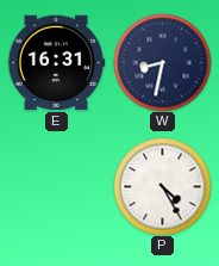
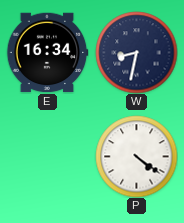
E: 16:31 -> 16:34
P: 4:25 -> 4:21
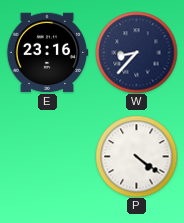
E: 16:34 -> 23:16
W: 8:32 -> 8:37
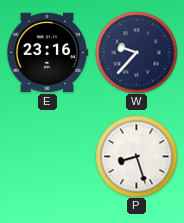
W: 8:37 -> 9:37
P: 4:21 -> 8:27
